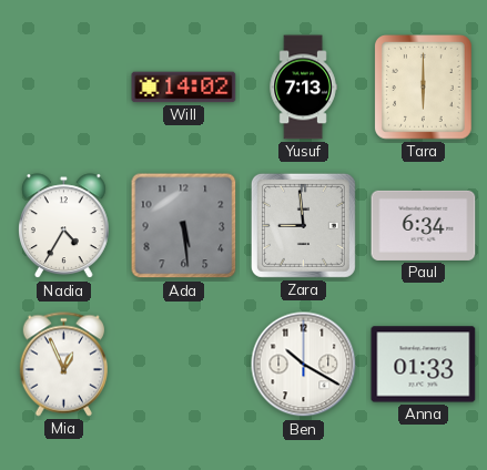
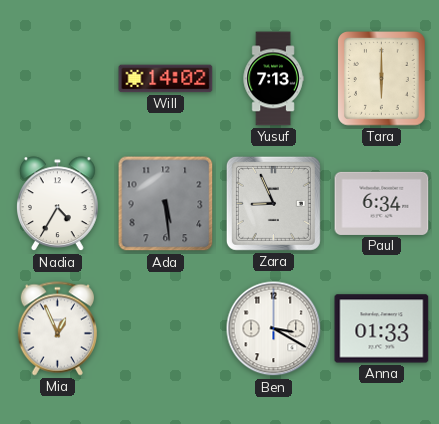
Zara: 8:59 -> 8:56
Ben: 10:20 -> 3:20
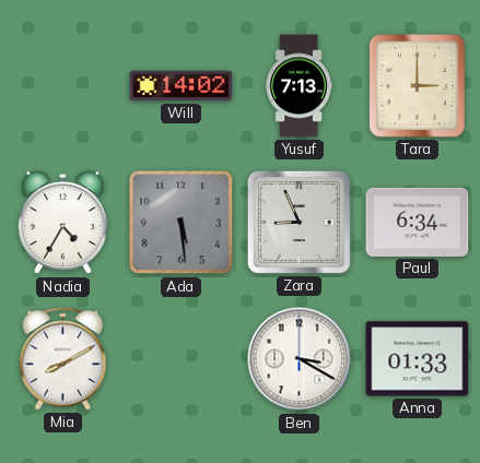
Tara: 6:00 -> 3:00
Mia: 12:56 -> 8:10
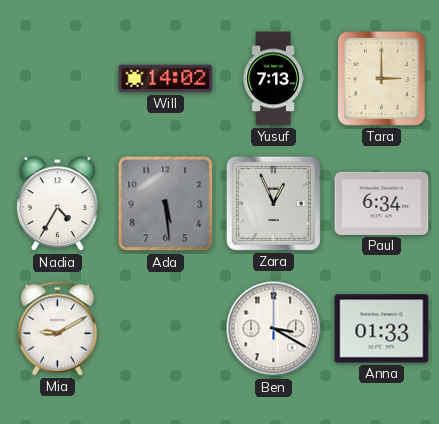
Zara: 8:56 -> 12:56
Mia: 8:10 -> 9:10
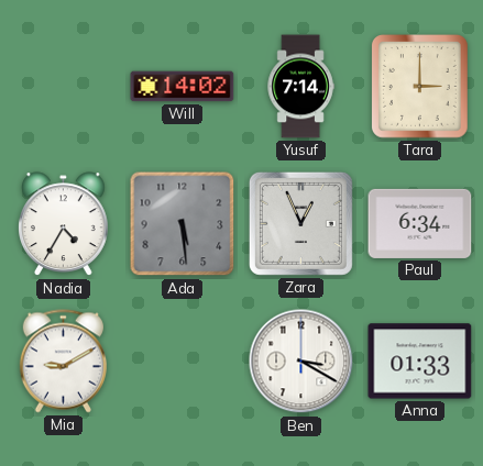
Yusuf: 7:13 -> 7:14
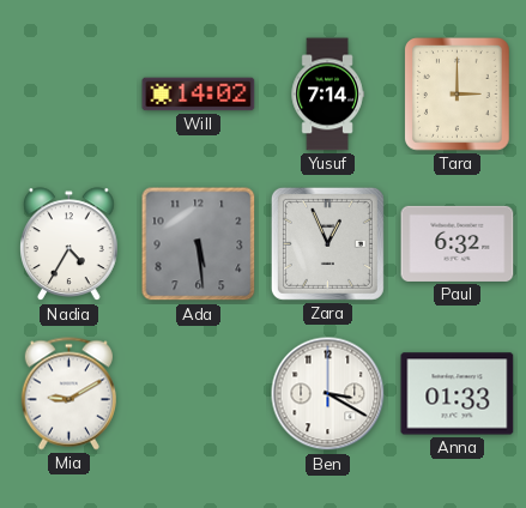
Paul: 6:34 -> 6:32
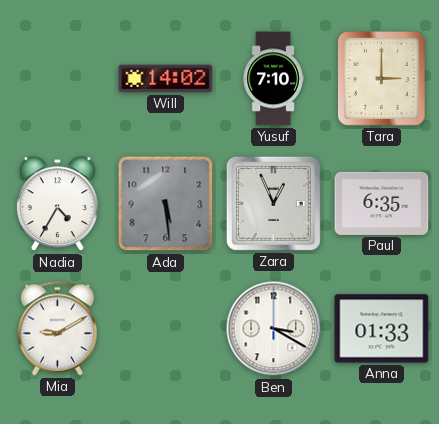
Yusuf: 7:14 -> 7:10
Paul: 6:32 -> 6:35
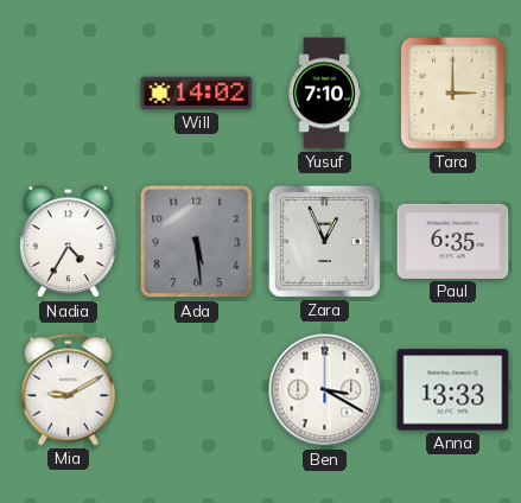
Anna: 01:33 -> 13:33
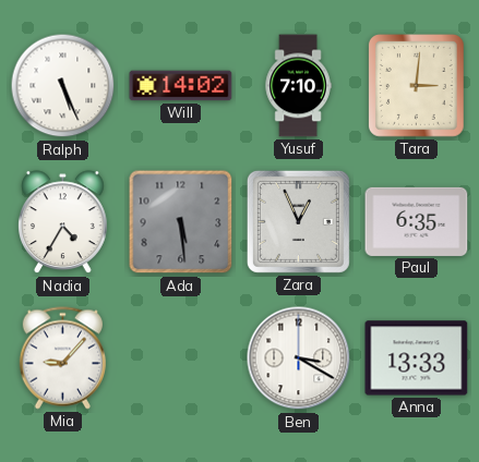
Ralph: none -> 5:26
Tara: 3:00 -> 3:01
Mia: 9:10 -> 9:07
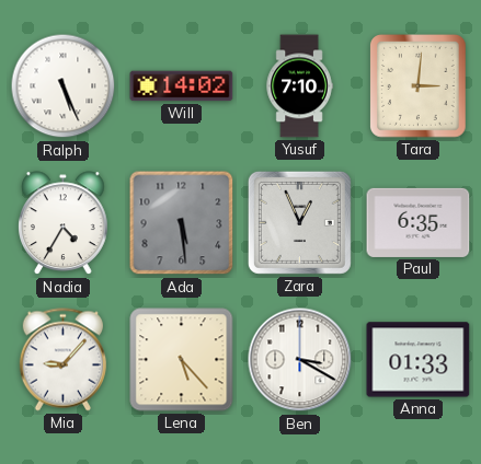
Lena: none -> 5:23
Anna: 13:33 -> 01:33
